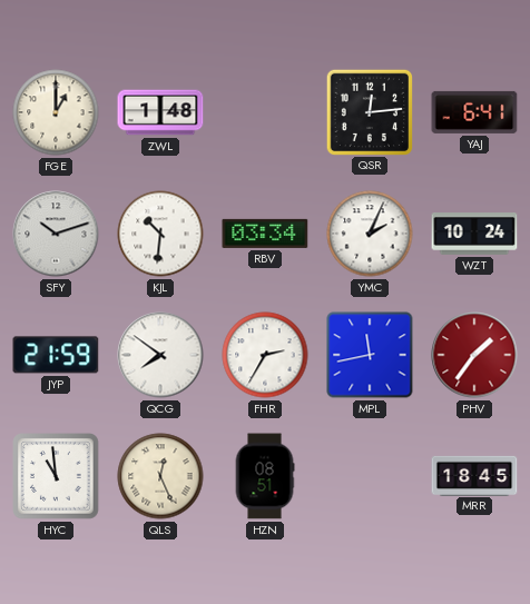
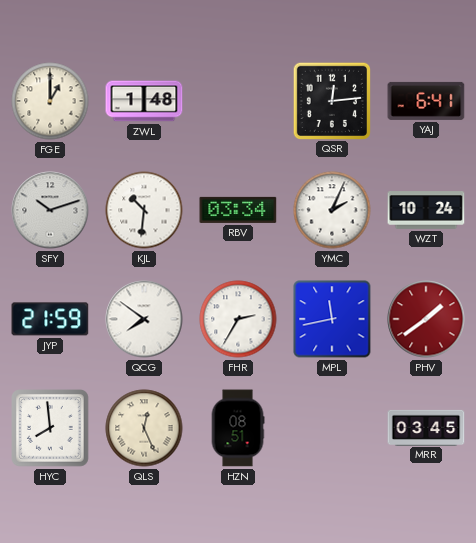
PHV: 1:36 -> 1:39
HYC: 10:59 -> 7:59
MRR: 18:45 -> 03:45
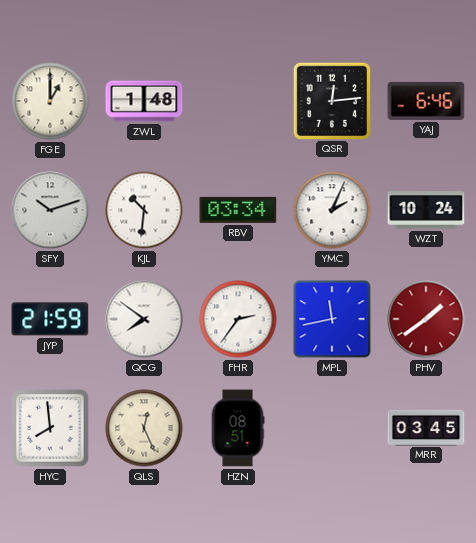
YAJ: 6:41 -> 6:46
FHR: 2:35 -> 2:36
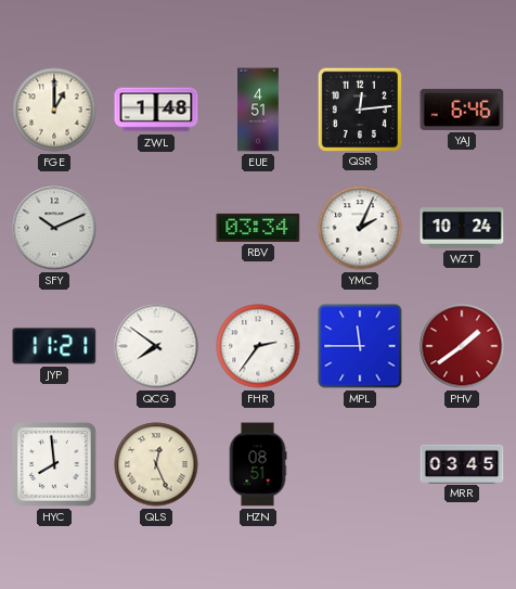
EUE: none -> 4:51
SFY: 10:12 -> 10:11
KJL: 10:31 -> none
JYP: 21:59 -> 11:21
MPL: 11:43 -> 11:45
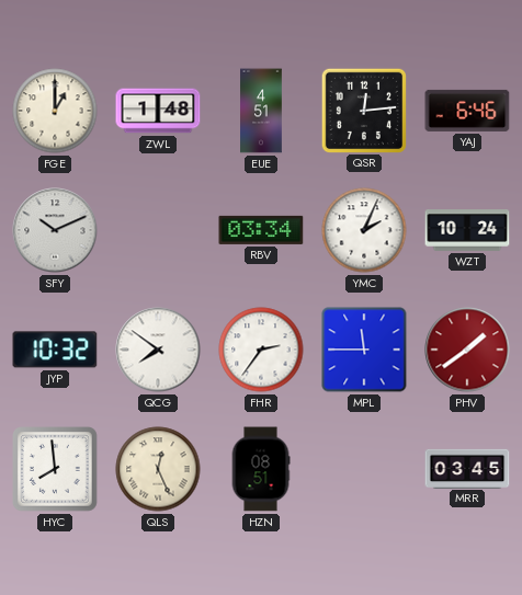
JYP: 11:21 -> 10:32
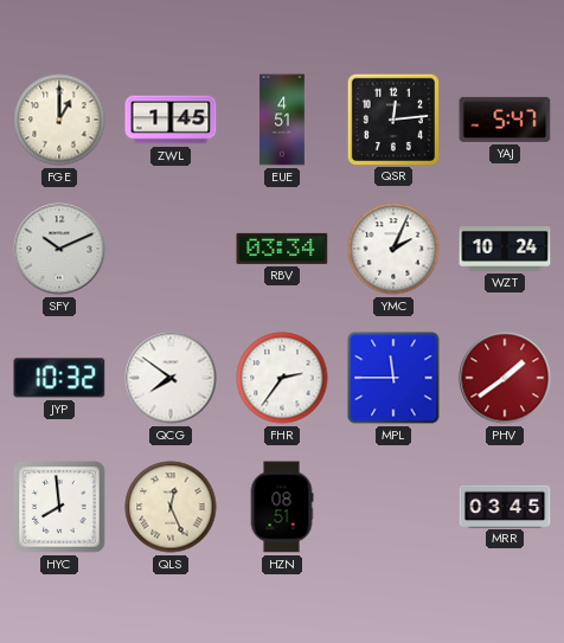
ZWL: 1:48 -> 1:45
YAJ: 6:46 -> 5:47
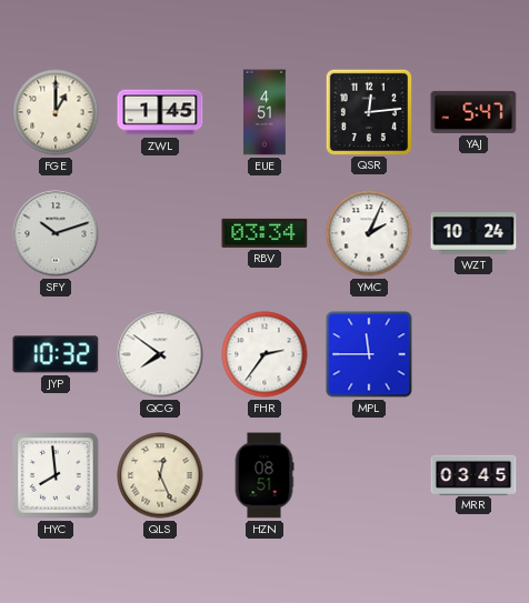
SFY: 10:11 -> 10:12
PHV: 1:39 -> none
